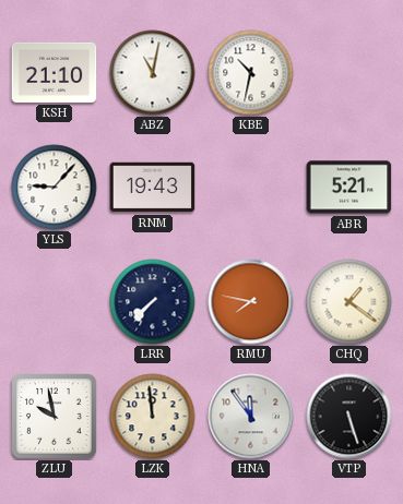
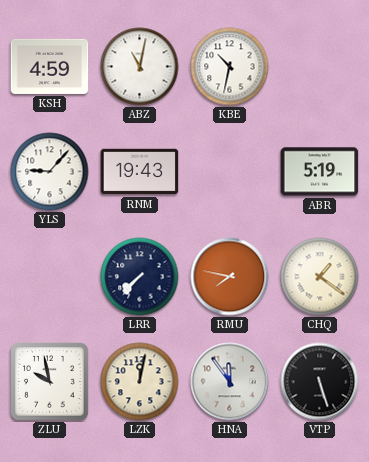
KSH: 21:10 -> 4:59
ABR: 5:21 -> 5:19
LZK: 11:59 -> 12:02
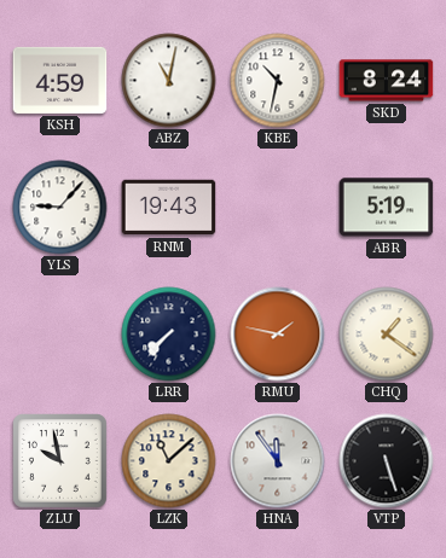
SKD: none -> 8:24
RMU: 7:47 -> 1:47
LZK: 12:02 -> 11:08
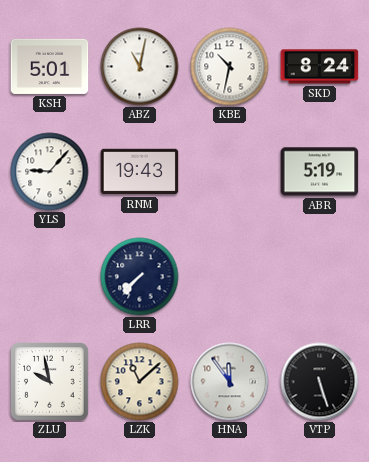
KSH: 4:59 -> 5:01
RMU: 1:47 -> none
CHQ: 1:21 -> none
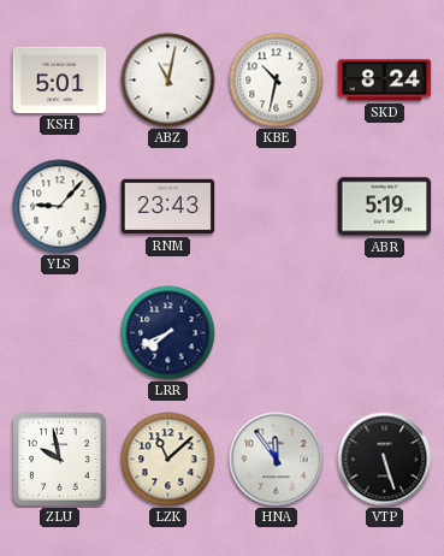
RNM: 19:43 -> 23:43
LRR: 7:37 -> 7:41
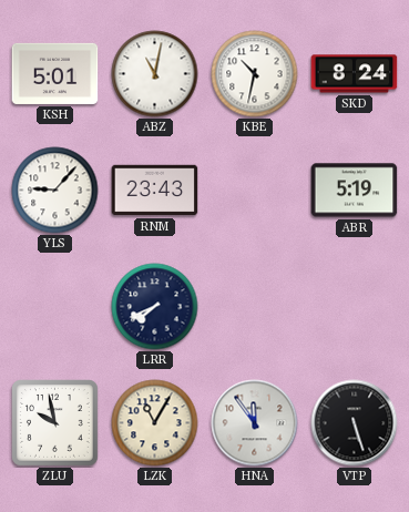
LZK: 11:08 -> 11:05
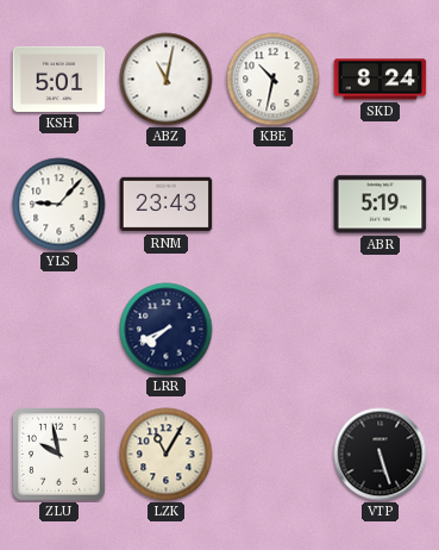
HNA: 11:54 -> none
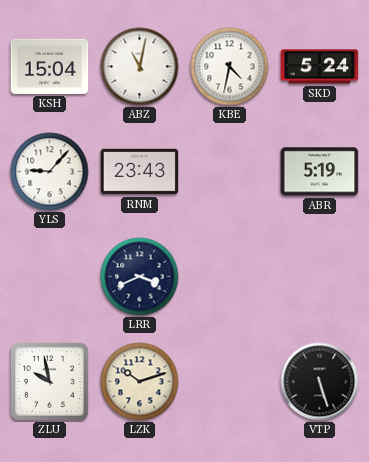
KSH: 5:01 -> 15:04
KBE: 10:32 -> 4:32
SKD: 8:24 -> 5:24
LRR: 7:41 -> 3:41
LZK: 11:05 -> 10:12
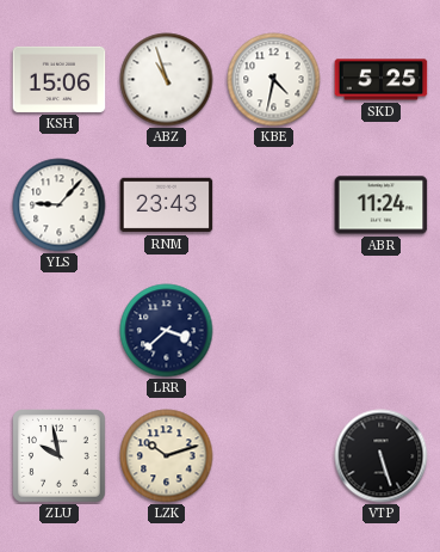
KSH: 15:04 -> 15:06
ABZ: 11:02 -> 10:57
SKD: 5:24 -> 5:25
ABR: 5:19 -> 11:24
LRR: 3:41 -> 3:38
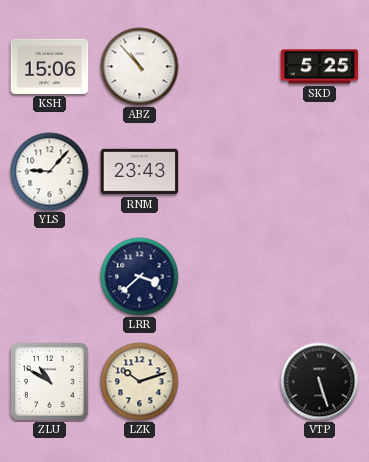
ABZ: 10:57 -> 10:53
KBE: 4:32 -> none
ABR: 11:24 -> none
ZLU: 9:58 -> 10:50
